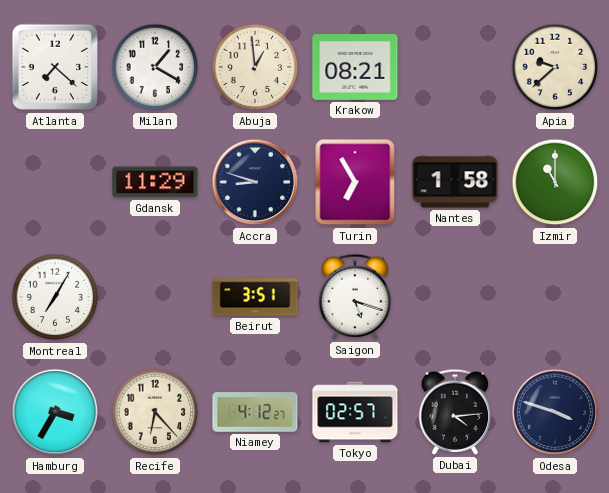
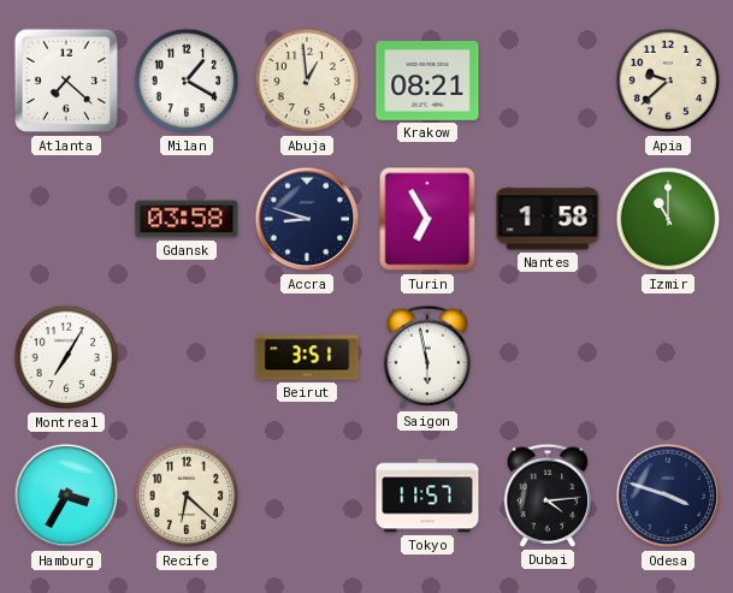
Gdansk: 11:29 -> 03:58
Saigon: 5:18 -> 5:58
Recife: 6:23 -> 6:22
Niamey: 4:12 -> none
Tokyo: 02:57 -> 11:57
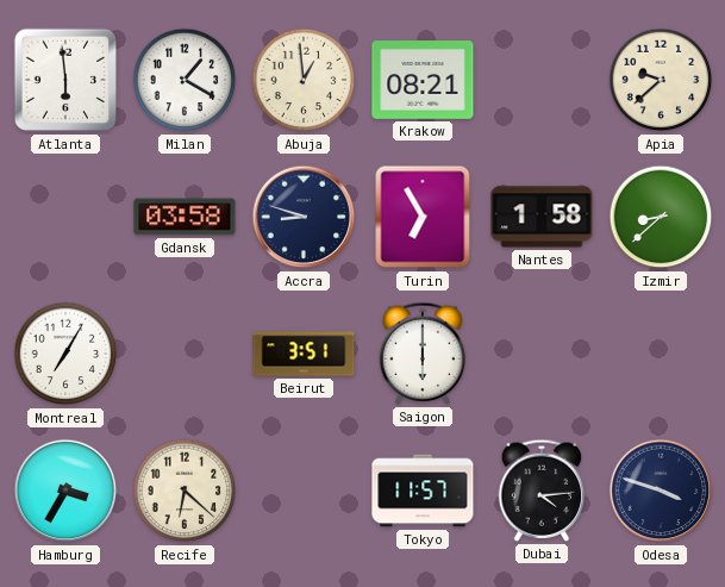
Atlanta: 7:22 -> 5:59
Izmir: 11:00 -> 8:38
Saigon: 5:58 -> 6:00
